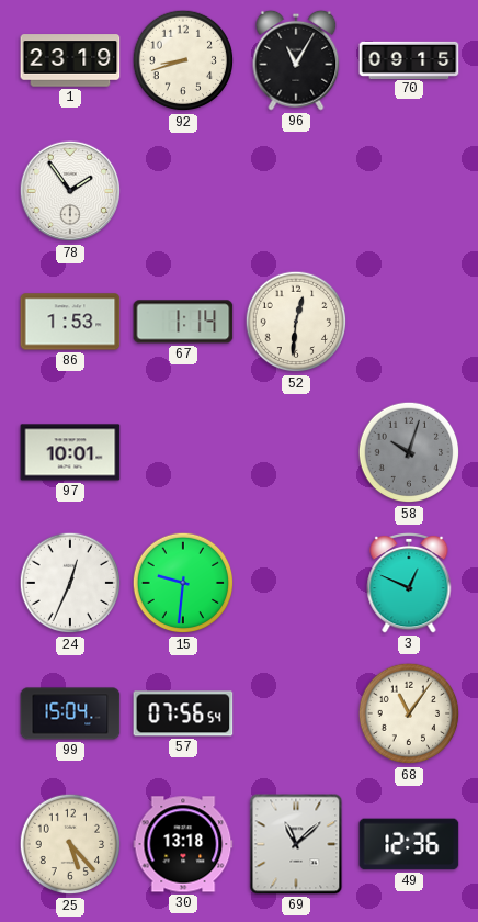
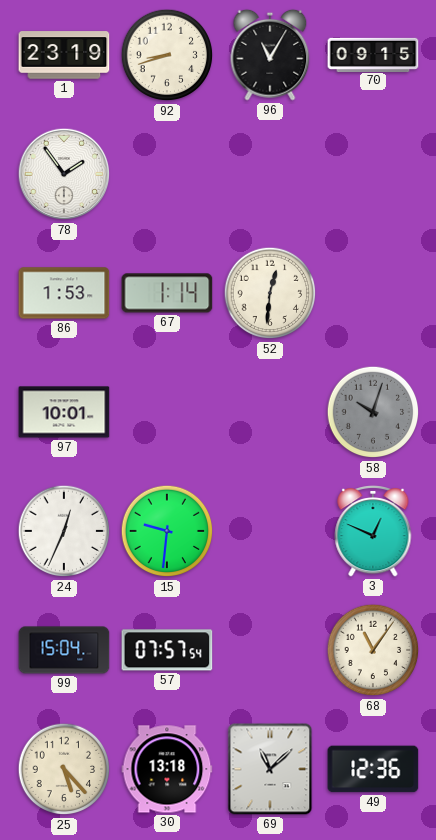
57: 07:56 -> 07:57
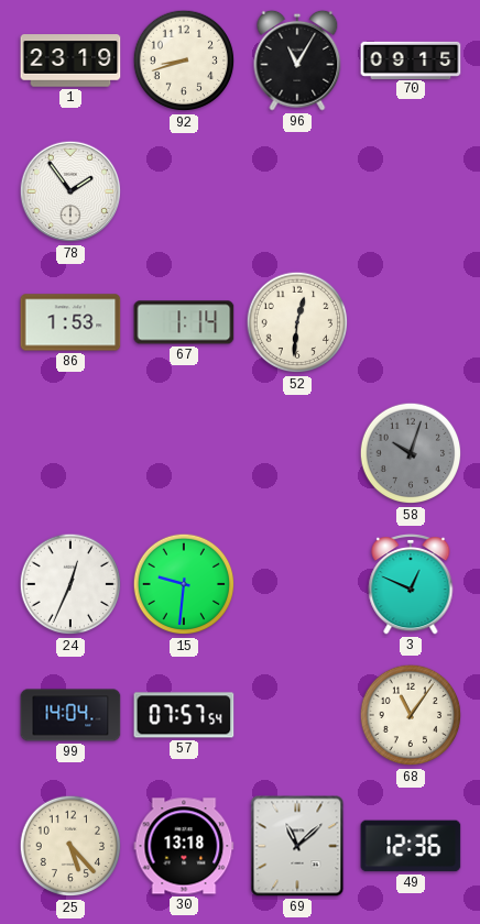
97: 10:01 -> none
99: 15:04 -> 14:04
